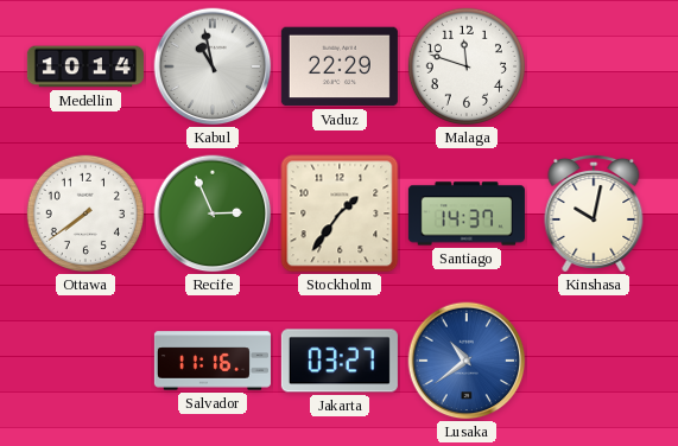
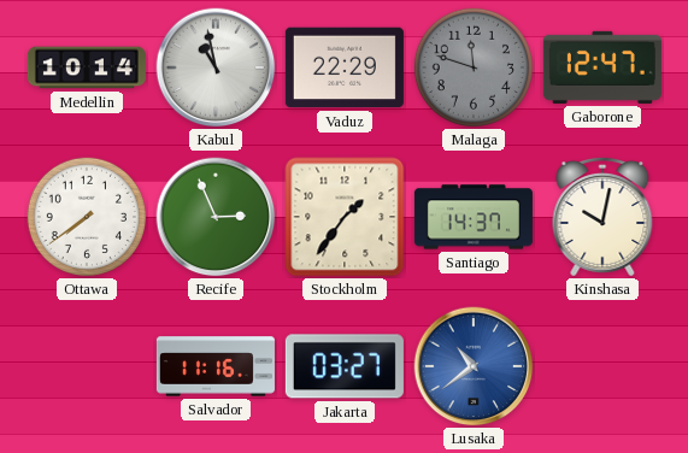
Malaga dial: white -> grey
Gaborone: none -> 12:47
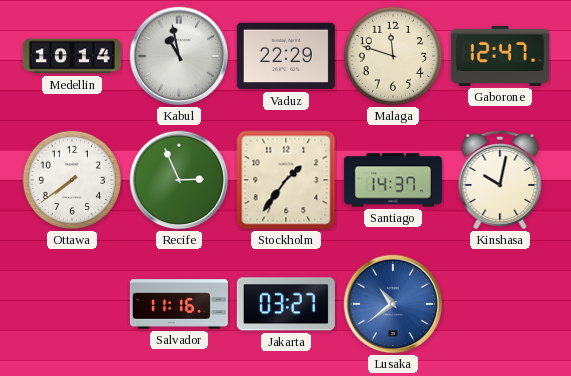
Malaga dial: grey -> cream
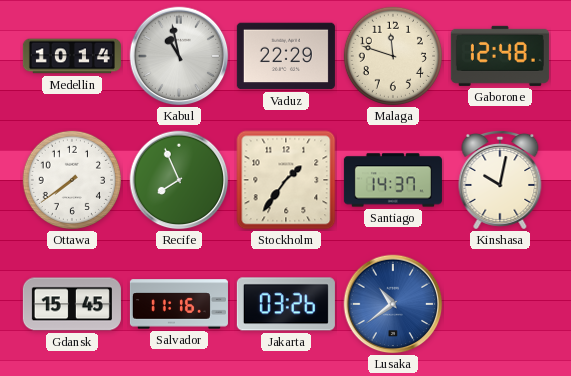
Gaborone: 12:47 -> 12:48
Recife: 2:56 -> 7:56
Gdansk: none -> 15:45
Jakarta: 03:27 -> 03:26
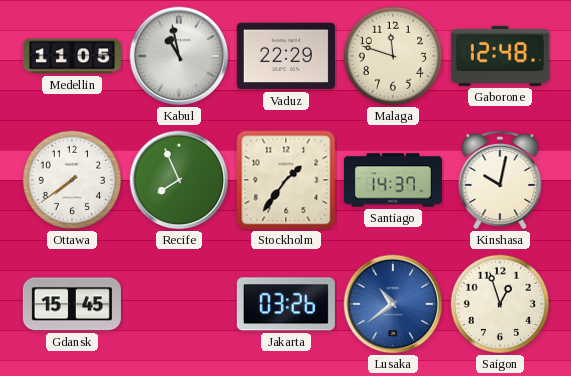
Medellin: 10:14 -> 11:05
Salvador: 11:16 -> none
Saigon: none -> 12:57
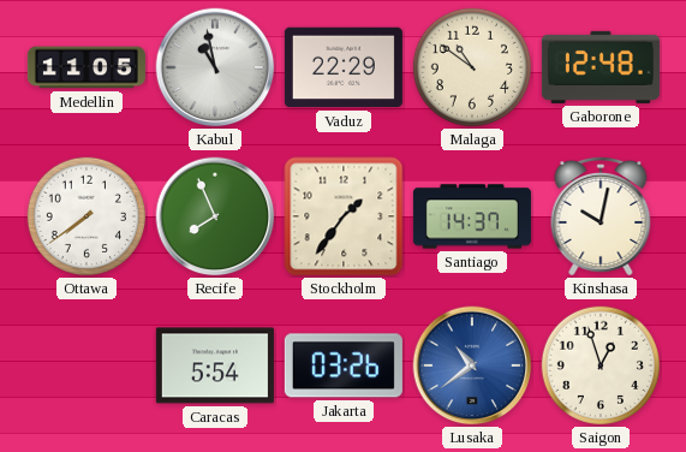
Malaga: 11:48 -> 10:51
Gdansk: 15:45 -> none
Caracas: none -> 5:54
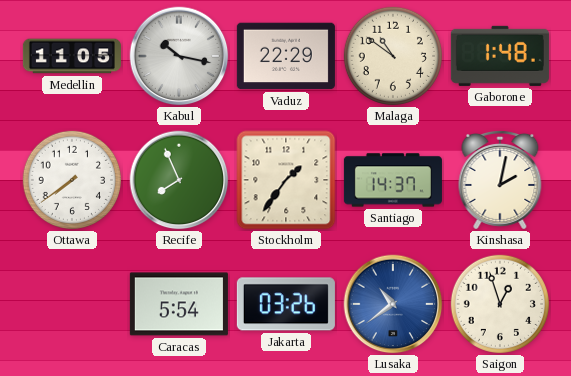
Kabul: 10:58 -> 10:17
Gaborone: 12:48 -> 1:48
Kinshasa: 10:02 -> 2:02
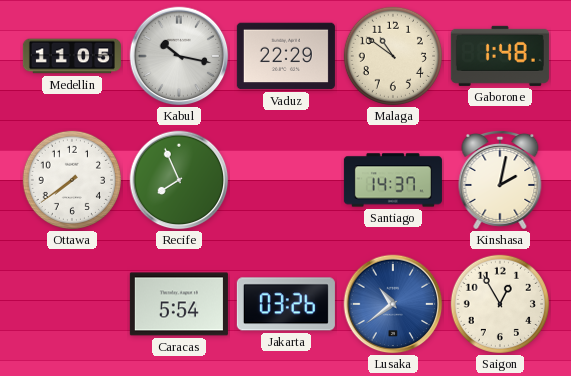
Stockholm: 1:36 -> none
Saigon: 12:57 -> 12:55
